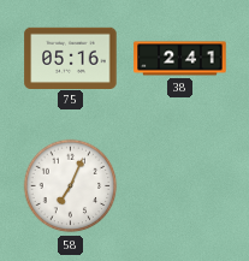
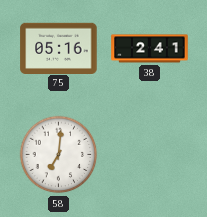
58: 7:04 -> 7:01
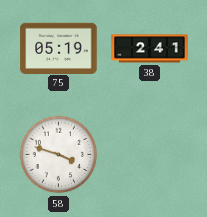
75: 05:16 -> 05:19
58: 7:01 -> 3:48
